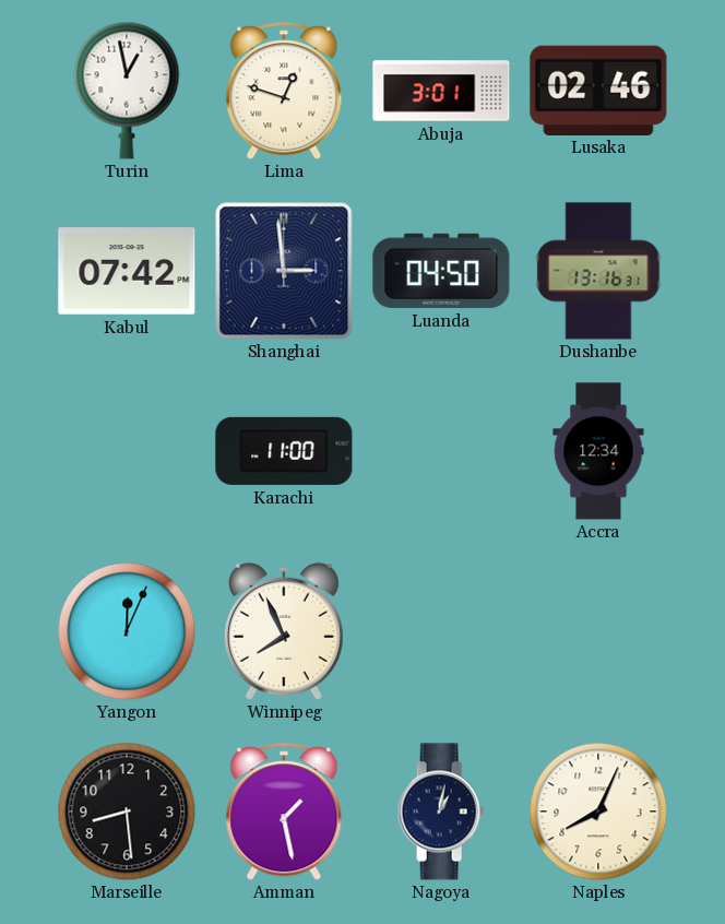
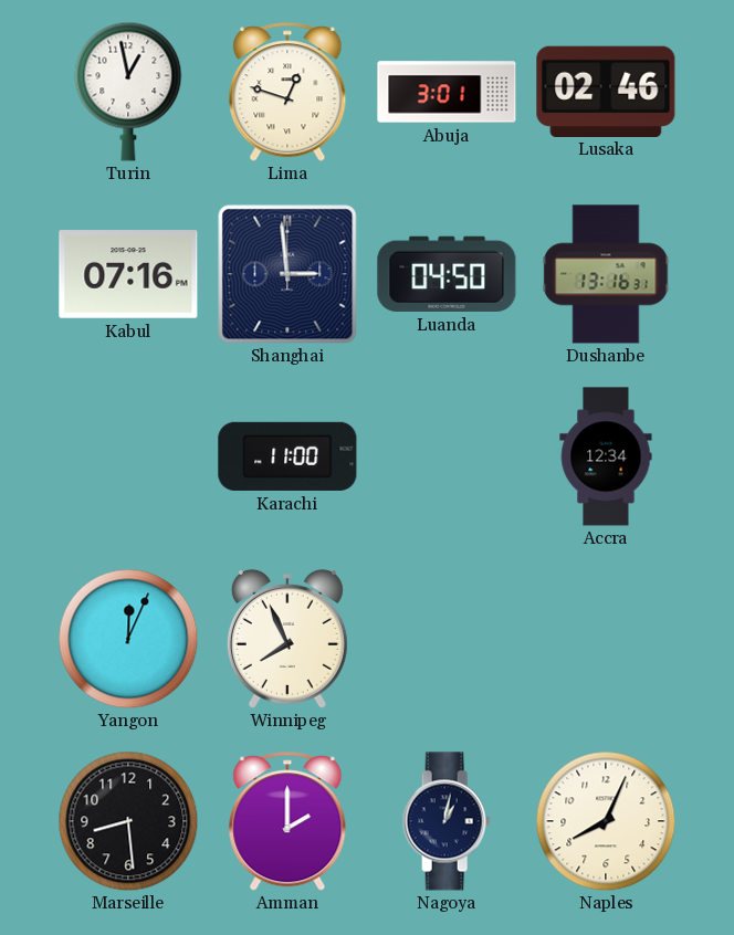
Kabul: 07:42 -> 07:16
Amman: 1:28 -> 2:00
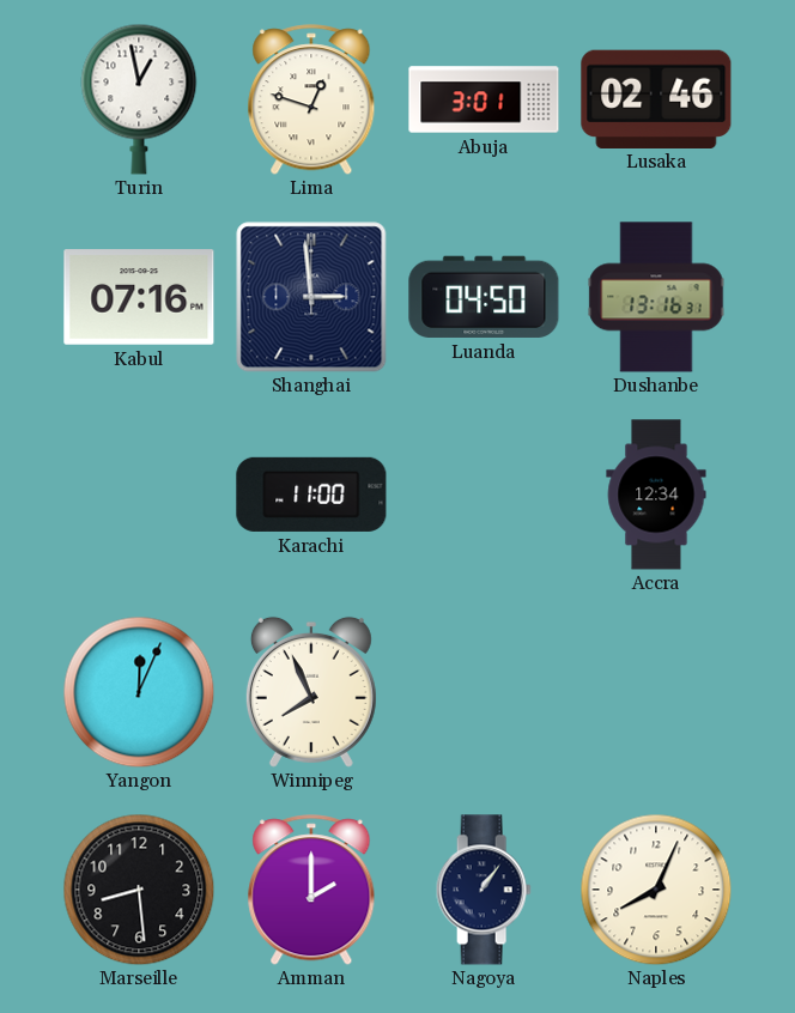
Nagoya: 1:02 -> 1:06
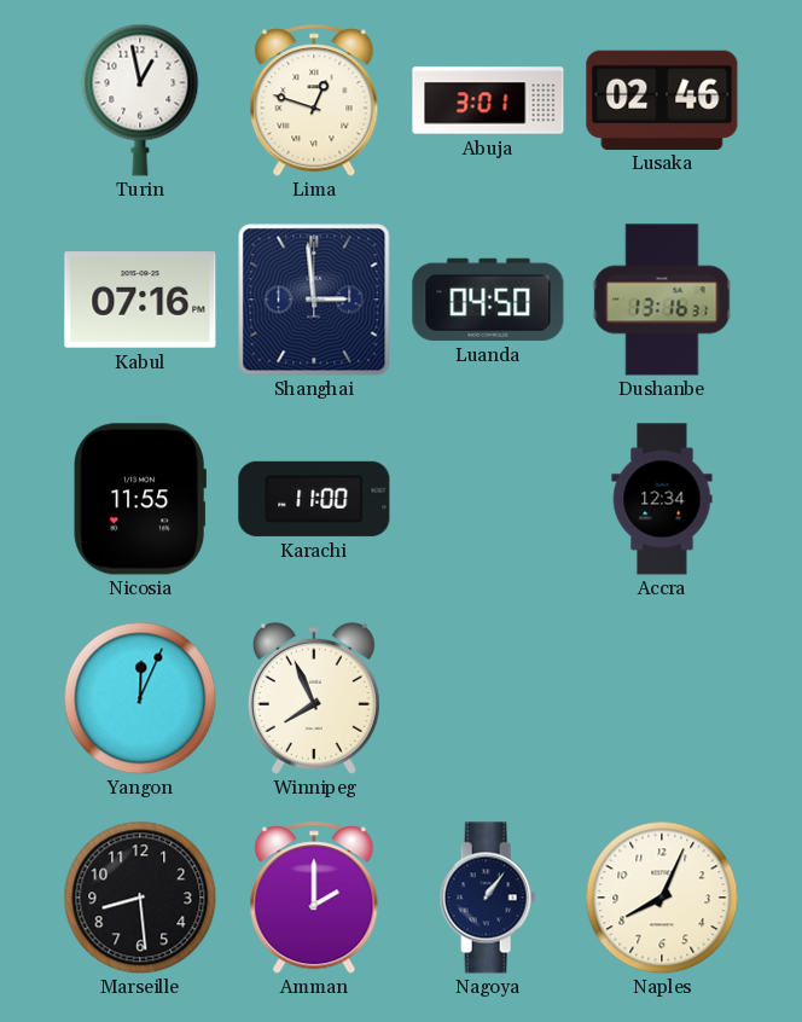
Nicosia: none -> 11:55
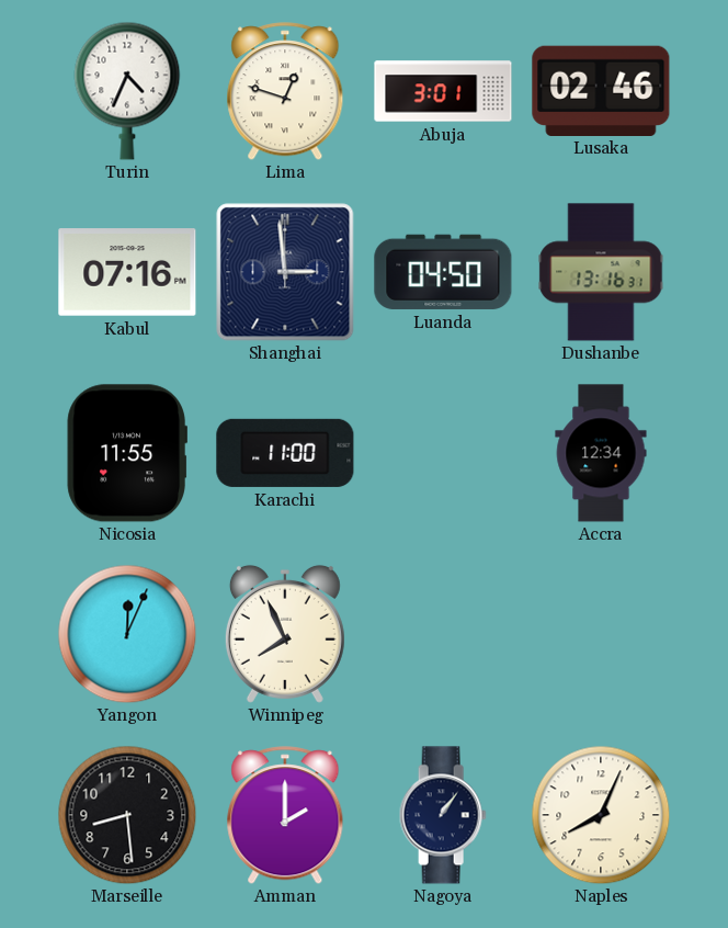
Turin: 12:58 -> 4:34
